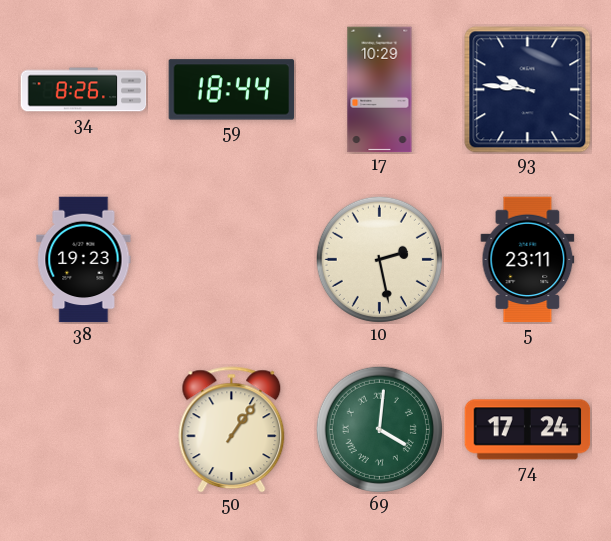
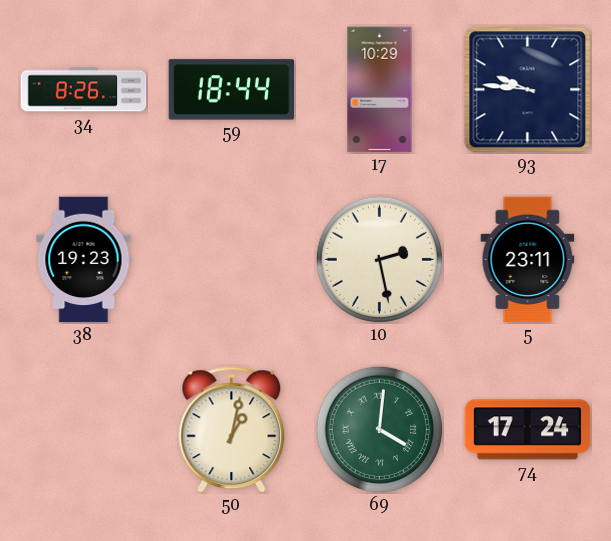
50: 1:06 -> 1:02
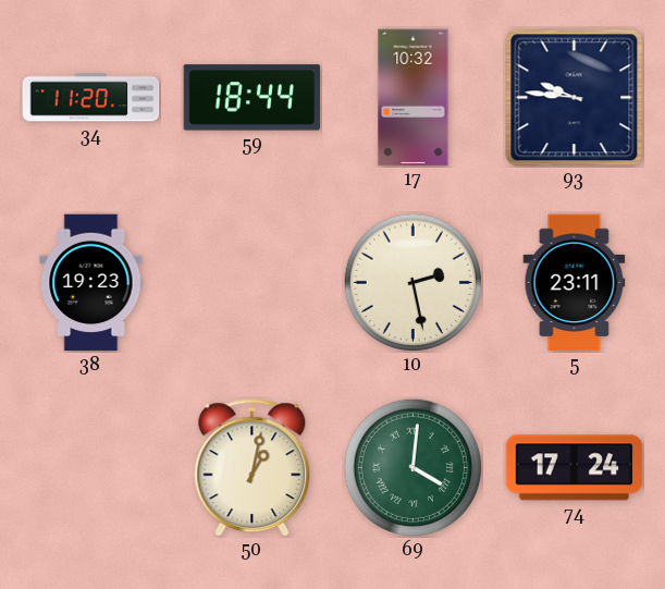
34: 8:26 -> 11:20
17: 10:29 -> 10:32
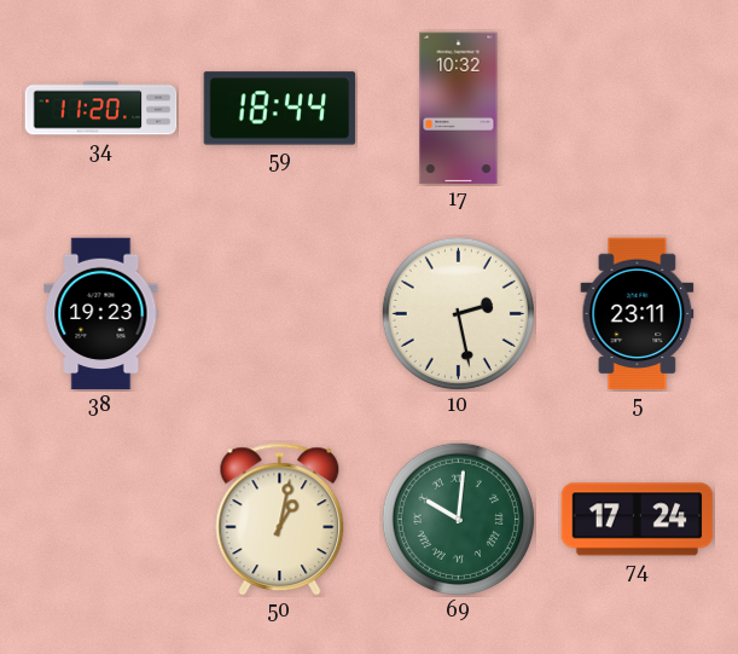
93: 9:46 -> none
69: 4:01 -> 10:01
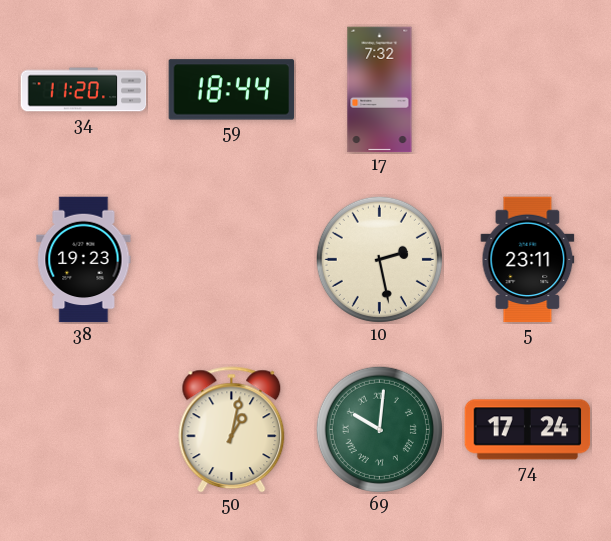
17: 10:32 -> 7:32
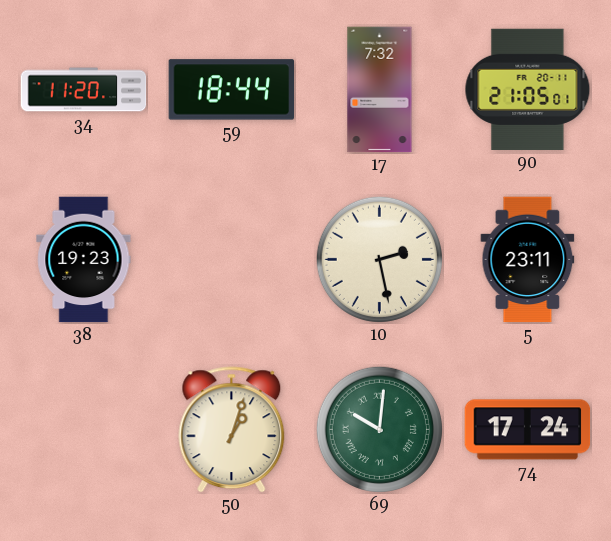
90: none -> 21:05
50: 1:02 -> 1:03
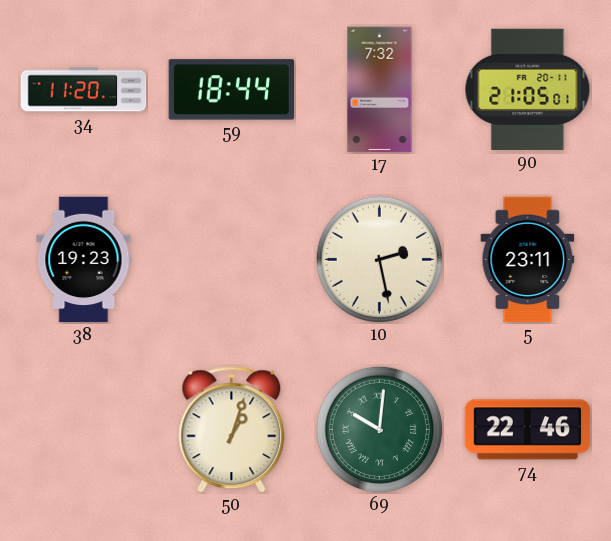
74: 17:24 -> 22:46
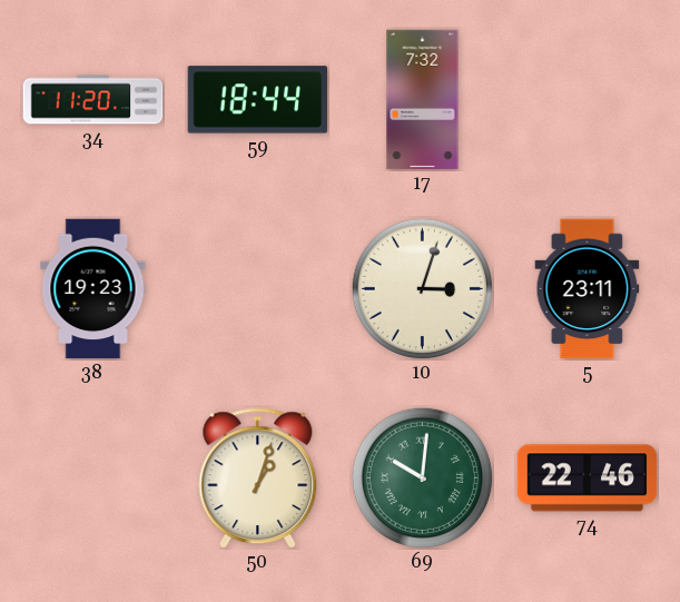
90: 21:05 -> none
10: 2:28 -> 3:03
